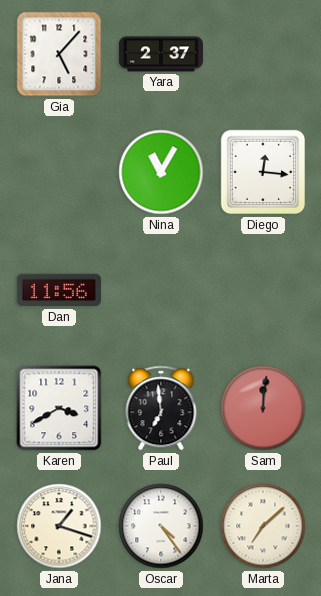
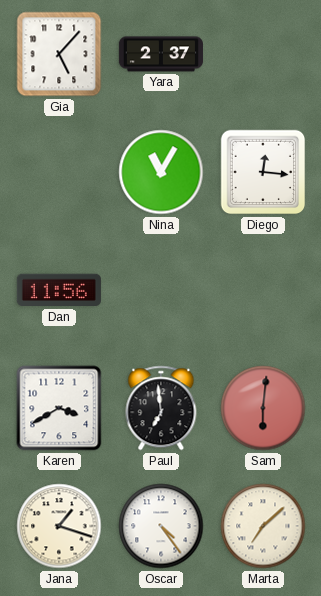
Sam: 12:01 -> 6:01
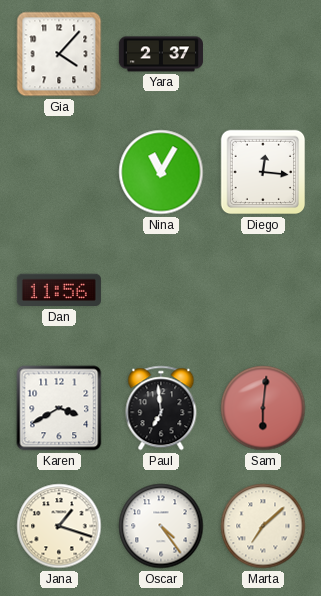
Gia: 5:07 -> 4:07
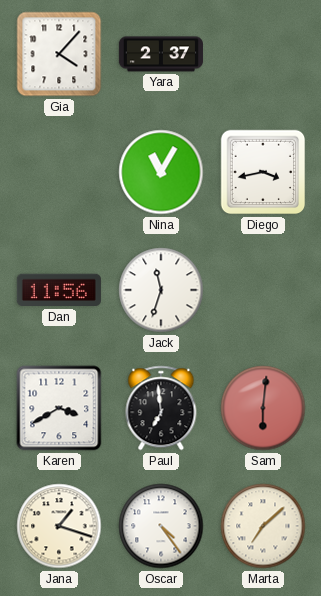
Diego: 12:16 -> 3:43
Jack: none -> 11:33
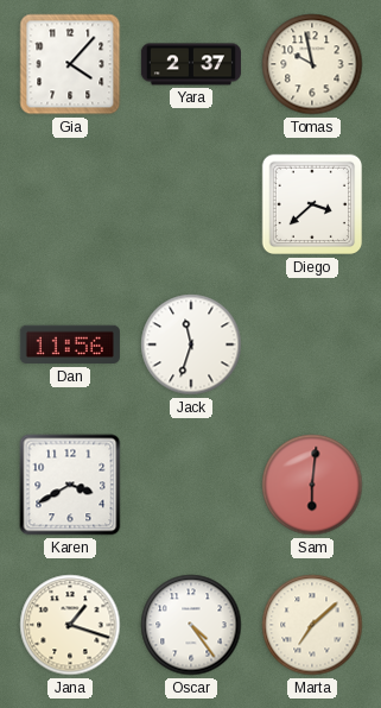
Tomas: none -> 9:58
Nina: 11:05 -> none
Diego: 3:43 -> 3:38
Paul: 6:59 -> none
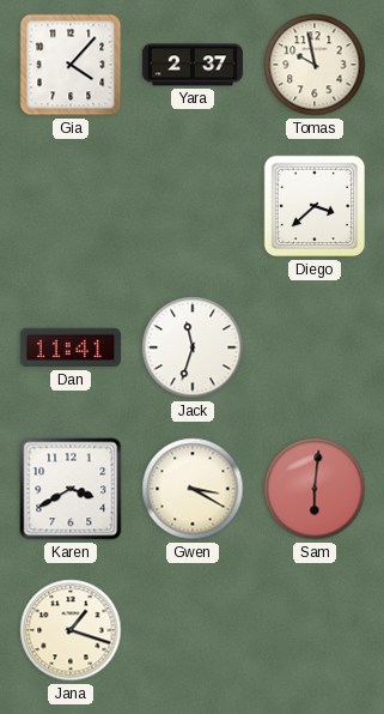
Dan: 11:56 -> 11:41
Gwen: none -> 3:20
Oscar: 4:24 -> none
Marta: 7:08 -> none
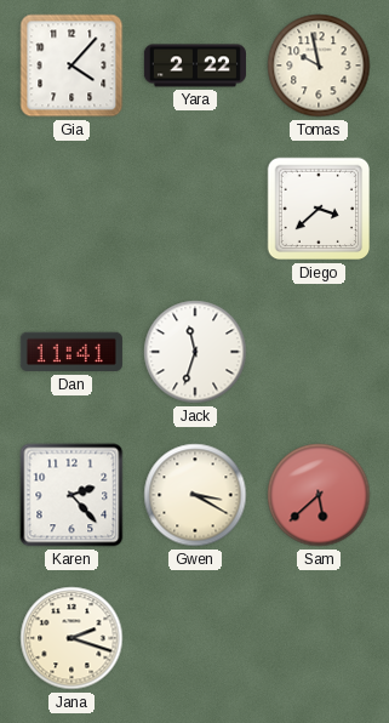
Yara: 2:37 -> 2:22
Karen: 3:40 -> 2:23
Sam: 6:01 -> 5:38
Jana: 1:18 -> 2:18
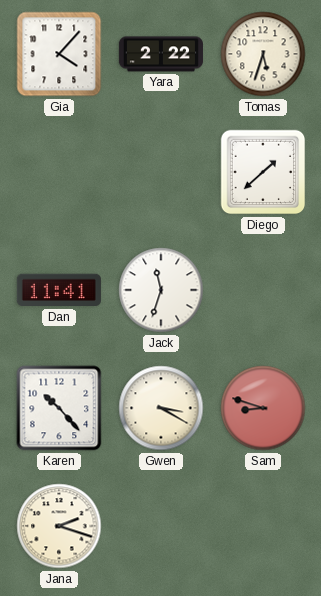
Tomas: 9:58 -> 5:33
Diego: 3:38 -> 1:38
Karen: 2:23 -> 10:23
Sam: 5:38 -> 8:48
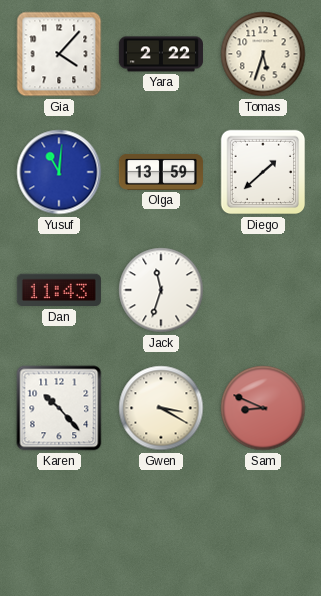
Yusuf: none -> 11:01
Olga: none -> 13:59
Dan: 11:41 -> 11:43
Sam: 8:48 -> 8:49
Jana: 2:18 -> none
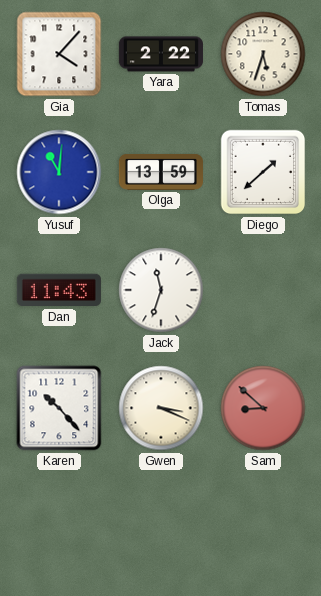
Gwen: 3:20 -> 3:19
Sam: 8:49 -> 8:52
